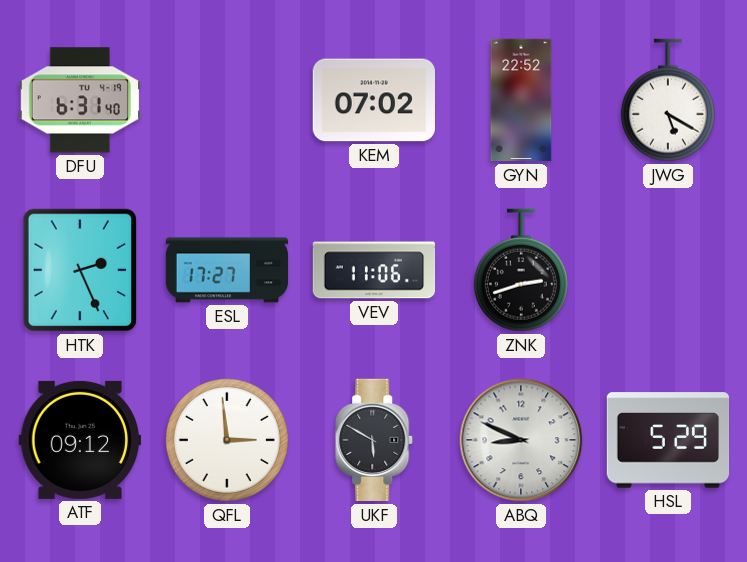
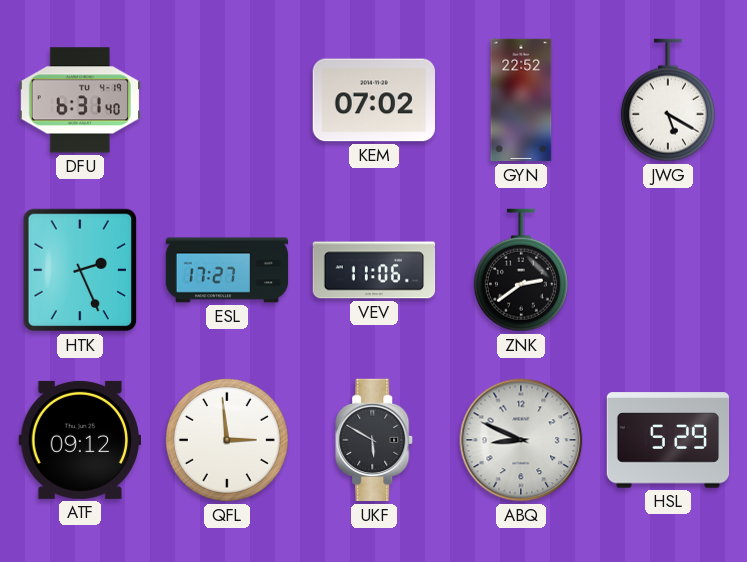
ZNK: 2:42 -> 2:39
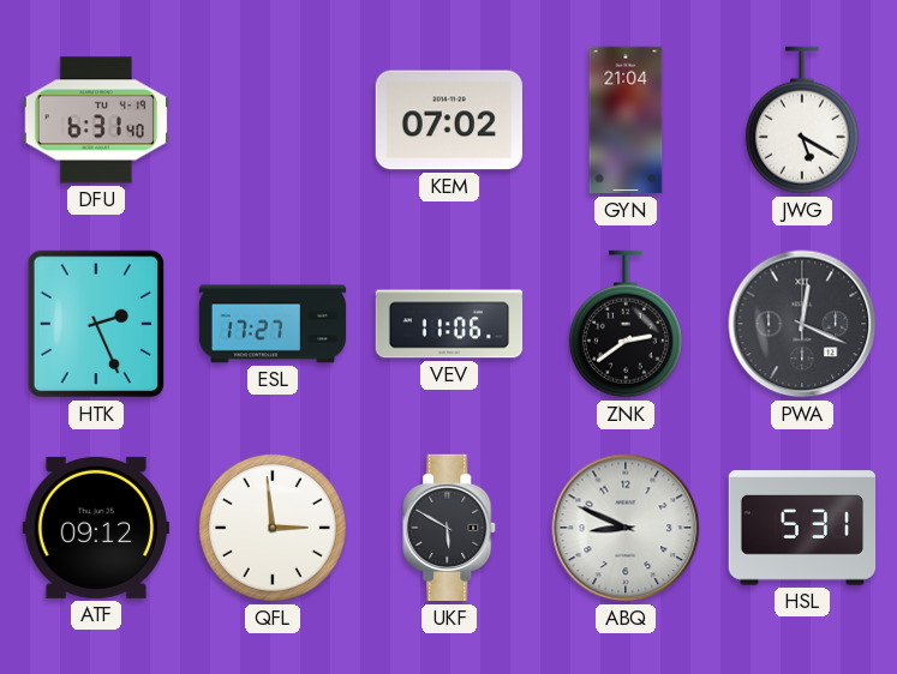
GYN: 22:52 -> 21:04
PWA: none -> 12:19
HSL: 5:29 -> 5:31
